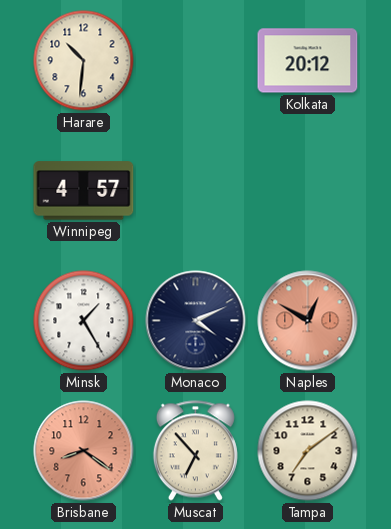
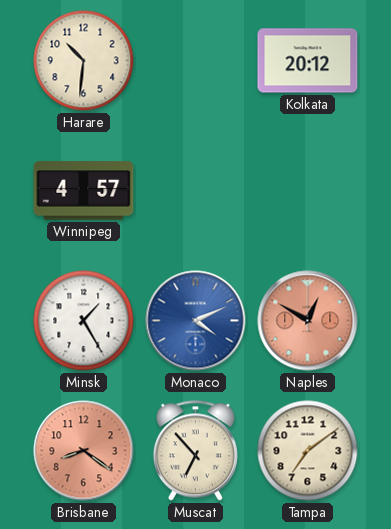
Monaco dial: navy -> blue
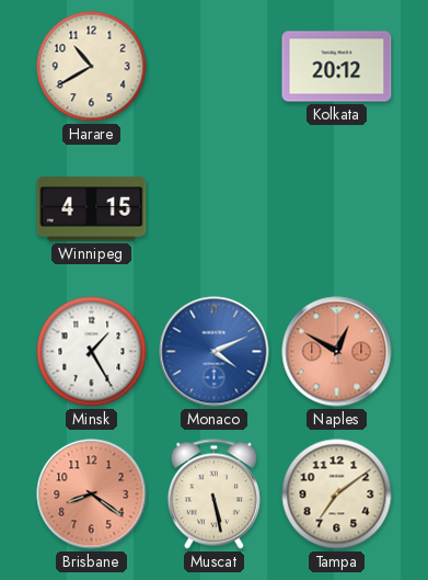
Harare: 10:31 -> 10:40
Winnipeg: 4:57 -> 4:15
Muscat: 6:53 -> 5:28
